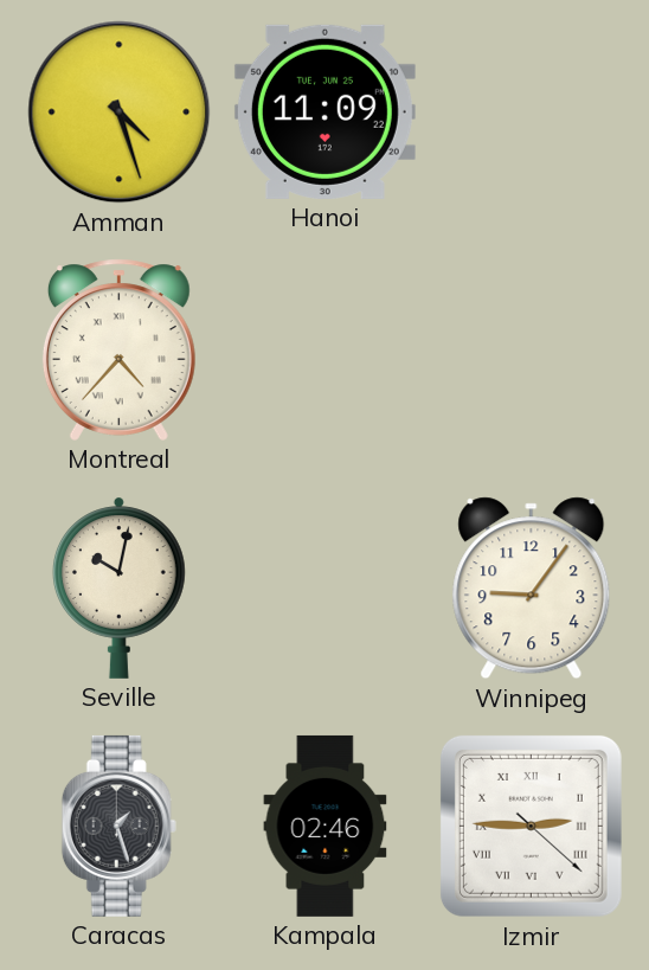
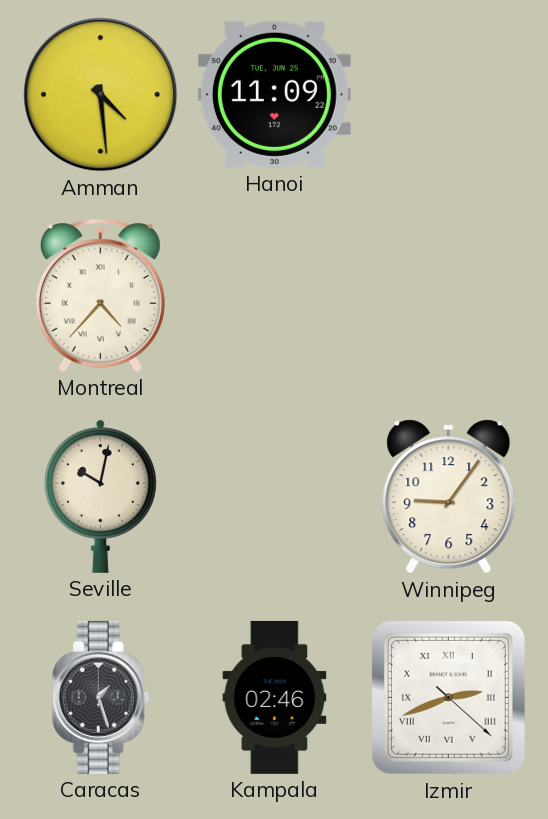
Amman: 4:27 -> 4:29
Izmir: 2:45 -> 2:41
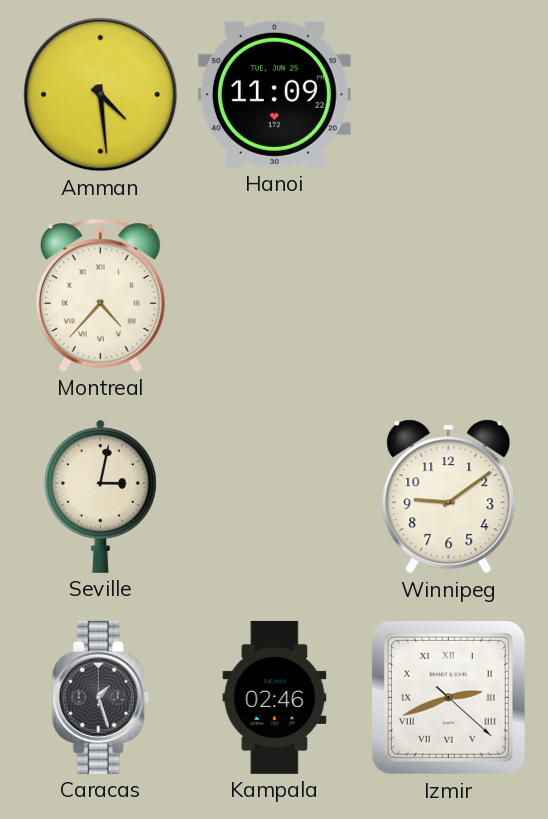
Seville: 10:02 -> 3:02
Winnipeg: 9:06 -> 9:09
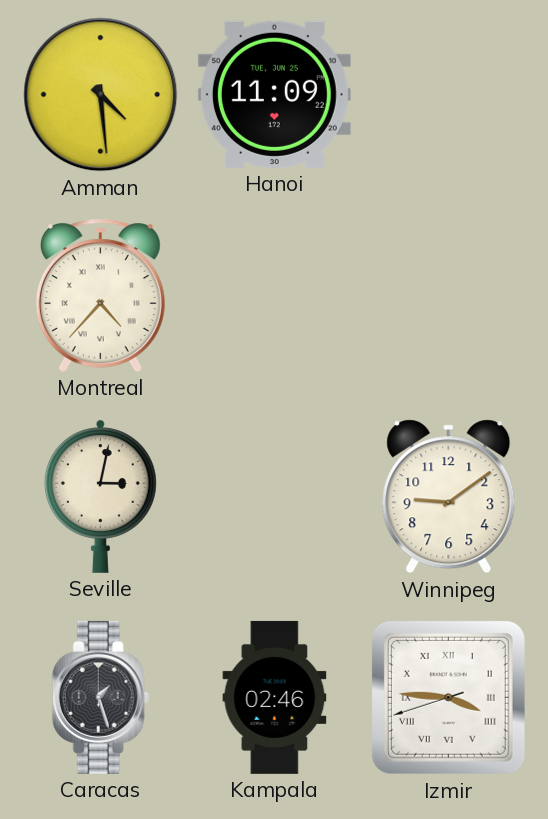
Izmir: 2:41 -> 3:45
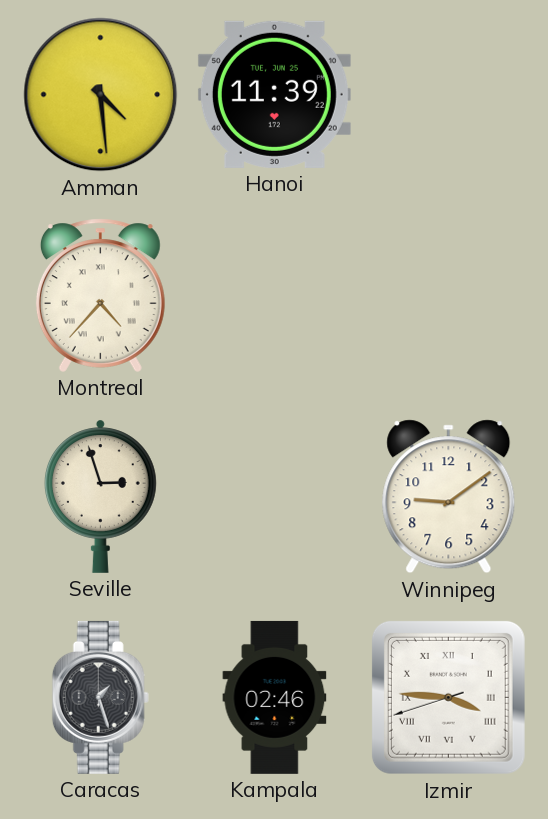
Hanoi: 11:09 -> 11:39
Seville: 3:02 -> 2:57
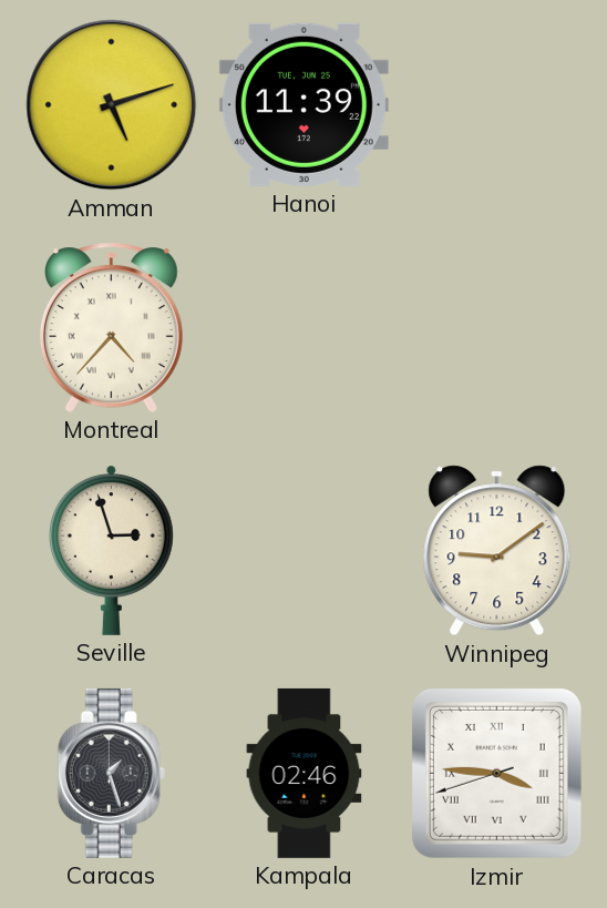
Amman: 4:29 -> 5:12
